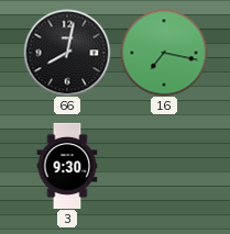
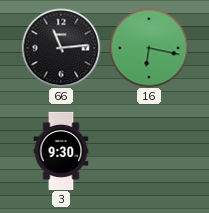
66: 8:02 -> 11:14
16: 7:17 -> 6:17
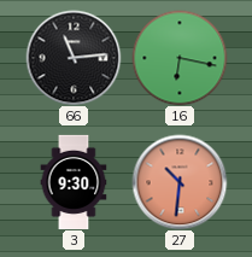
27: none -> 10:31
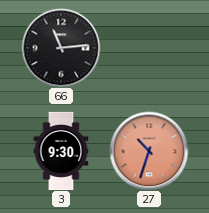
16: 6:17 -> none
27: 10:31 -> 10:33
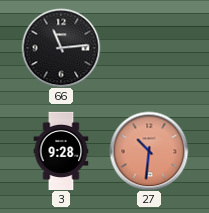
3: 9:30 -> 9:28
27: 10:33 -> 10:31
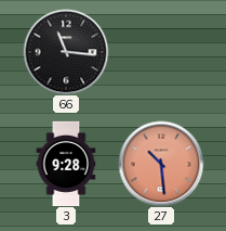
66: 11:14 -> 11:16
27: 10:31 -> 10:29
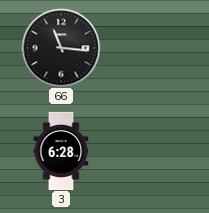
3: 9:28 -> 6:28
27: 10:29 -> none
